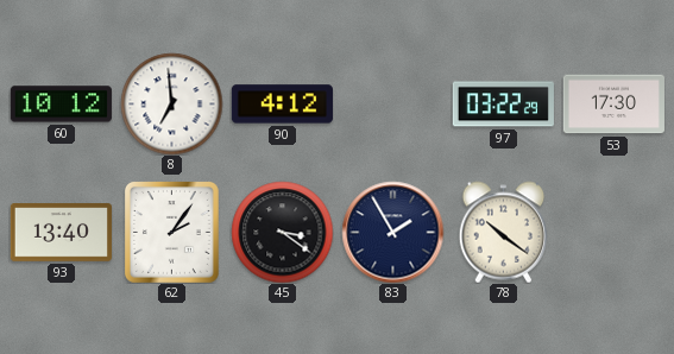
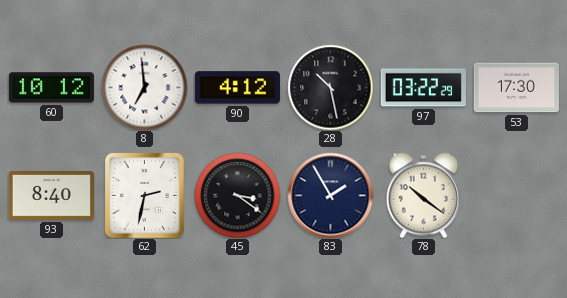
28: none -> 10:28
93: 13:40 -> 8:40
62: 2:06 -> 2:32
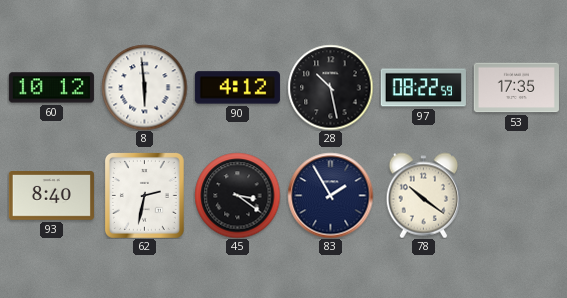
8: 6:59 -> 5:59
97: 03:22 -> 08:22
53: 17:30 -> 17:35
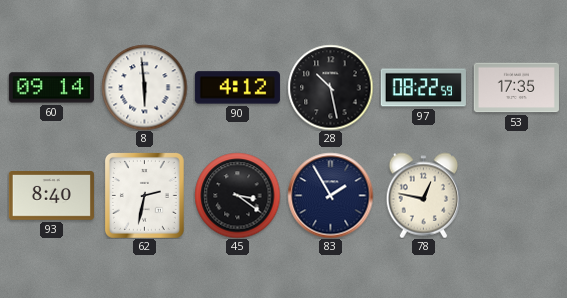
60: 10:12 -> 09:14
78: 10:21 -> 12:47
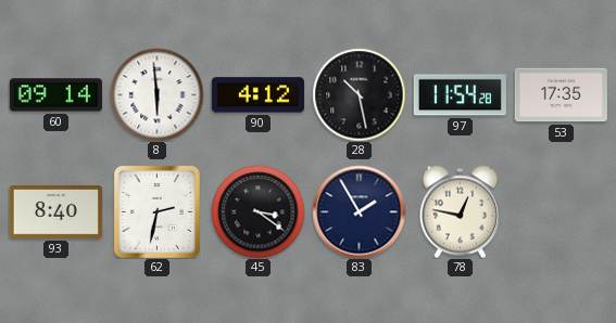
97: 08:22 -> 11:54
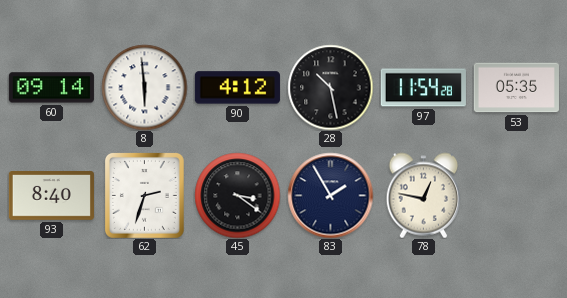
53: 17:35 -> 05:35
62: 2:32 -> 2:33
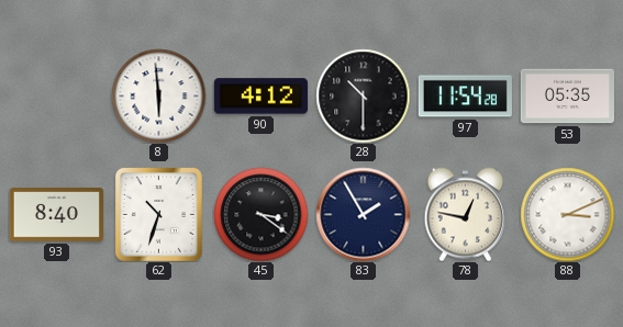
60: 09:14 -> none
28: 10:28 -> 10:30
62: 2:33 -> 10:33
88: none -> 3:11
